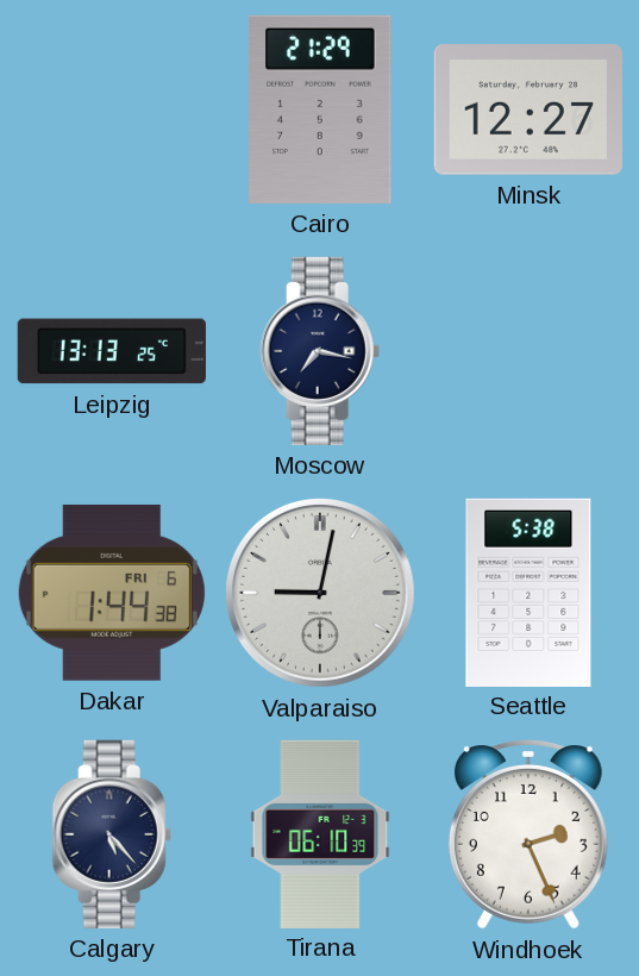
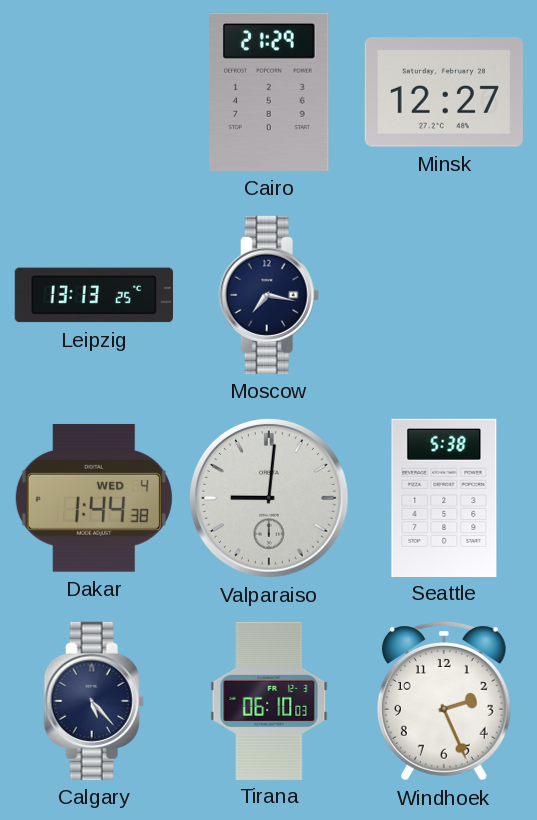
Dakar date: FRI 6 -> WED 4
Valparaiso: 9:02 -> 9:01
Tirana: 06:10:39 -> 06:10:03
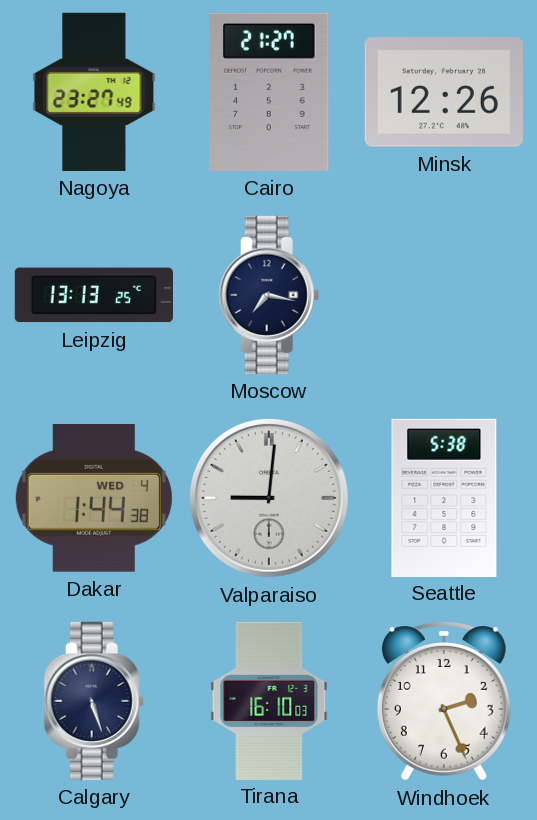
Nagoya: none -> 23:27
Cairo: 21:29 -> 21:27
Minsk: 12:27 -> 12:26
Calgary: 5:23 -> 5:27
Tirana: 06:10 -> 16:10
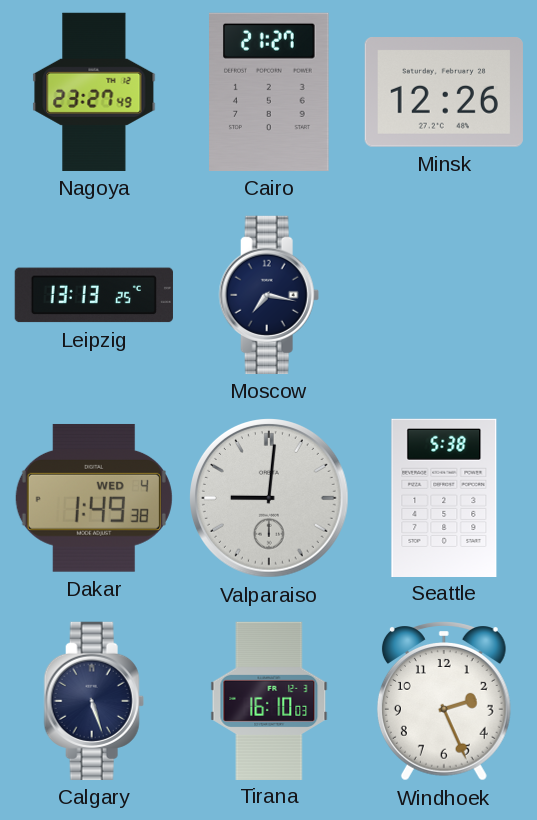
Dakar: 1:44 -> 1:49
